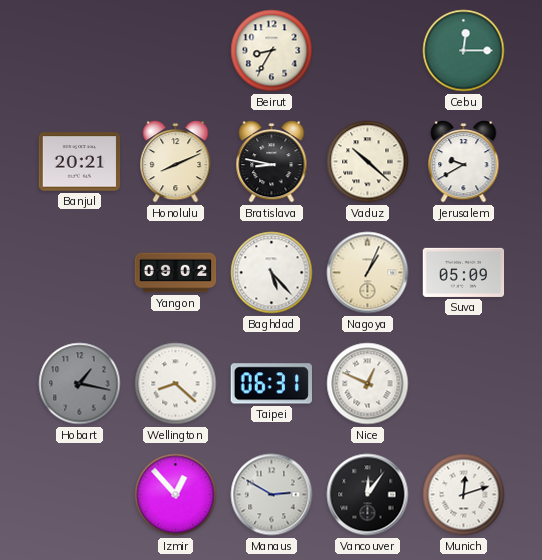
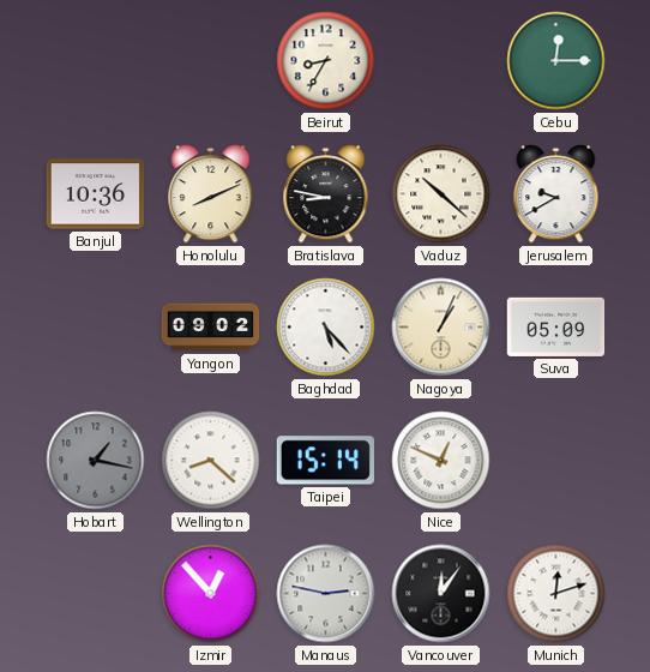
Banjul: 20:21 -> 10:36
Taipei: 06:31 -> 15:14
Manaus: 2:50 -> 2:47
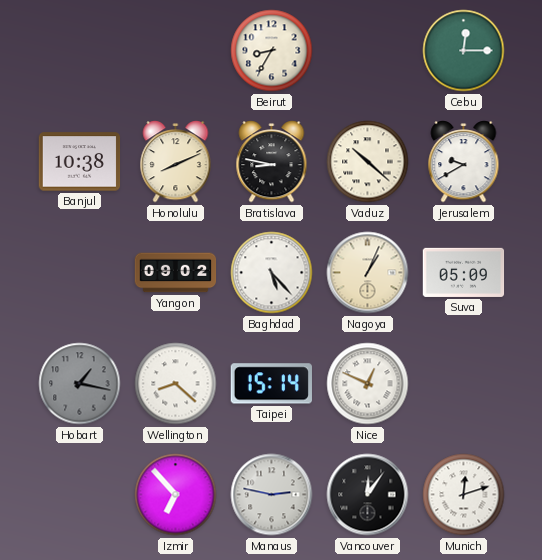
Banjul: 10:36 -> 10:38
Izmir: 12:53 -> 6:53
